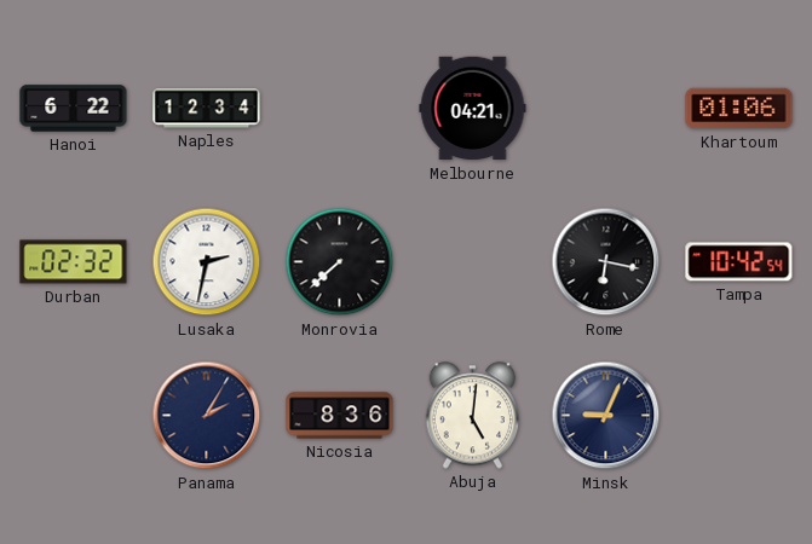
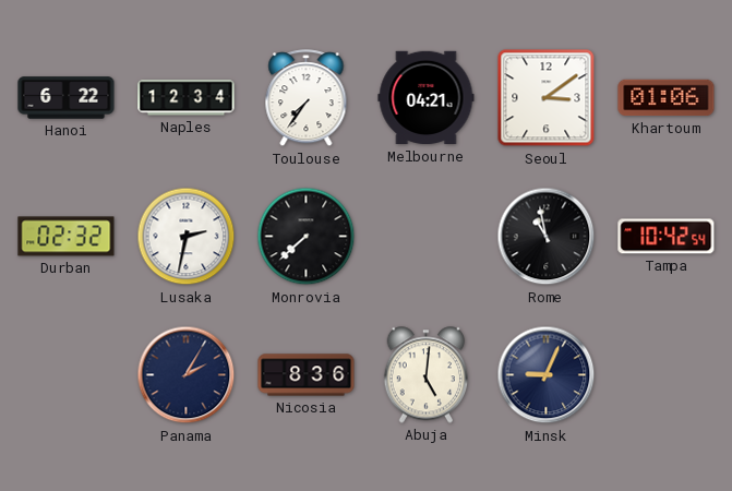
Toulouse: none -> 7:36
Seoul: none -> 3:09
Rome: 6:17 -> 10:58
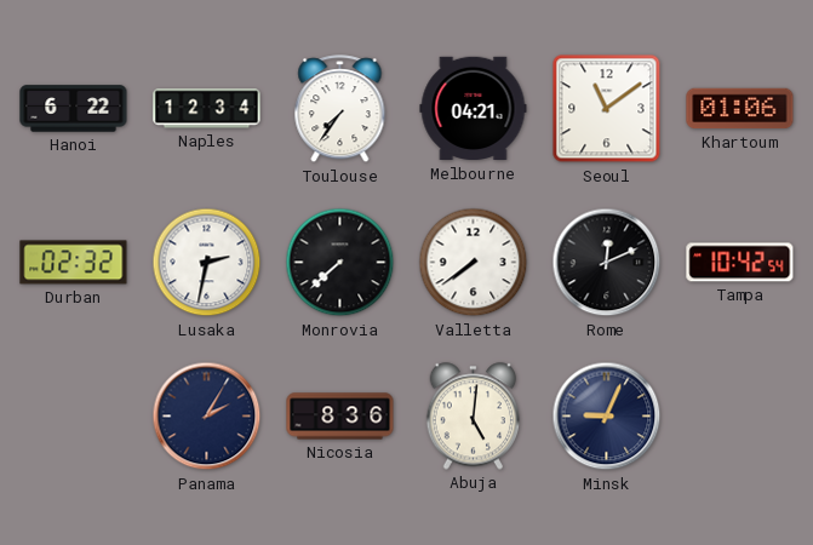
Seoul: 3:09 -> 11:09
Valletta: none -> 7:39
Rome: 10:58 -> 12:11
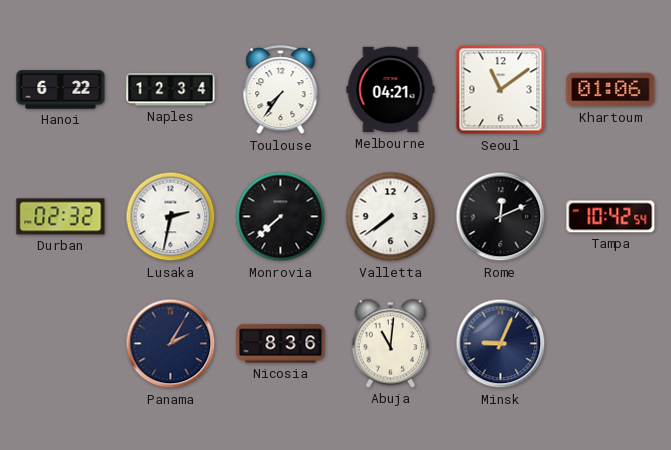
Abuja: 5:01 -> 11:01
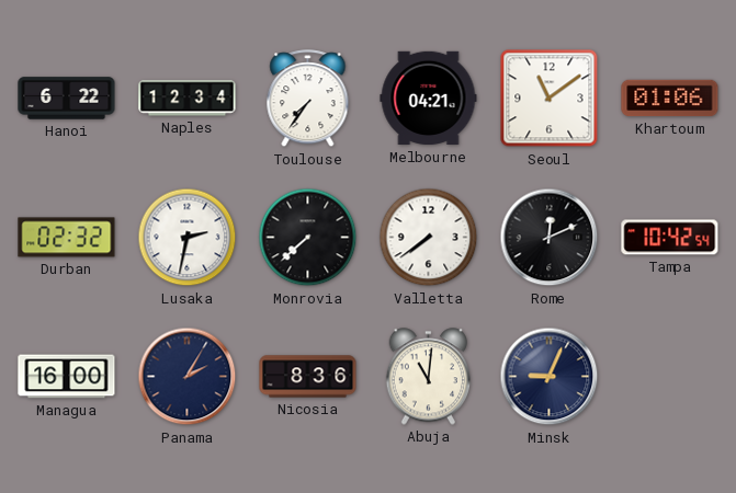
Managua: none -> 16:00
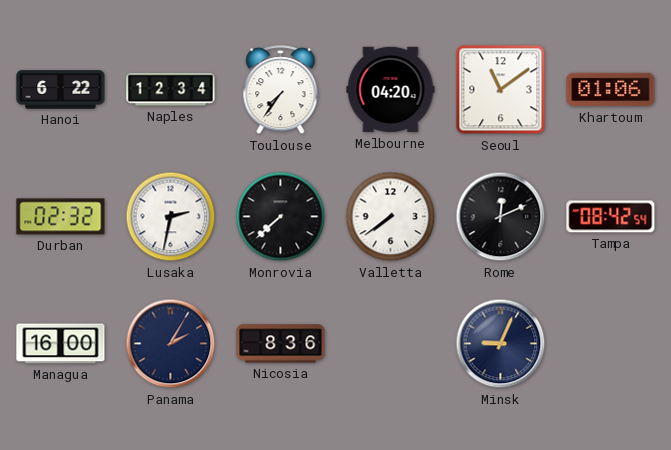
Melbourne: 04:21 -> 04:20
Tampa: 10:42 -> 08:42
Abuja: 11:01 -> none
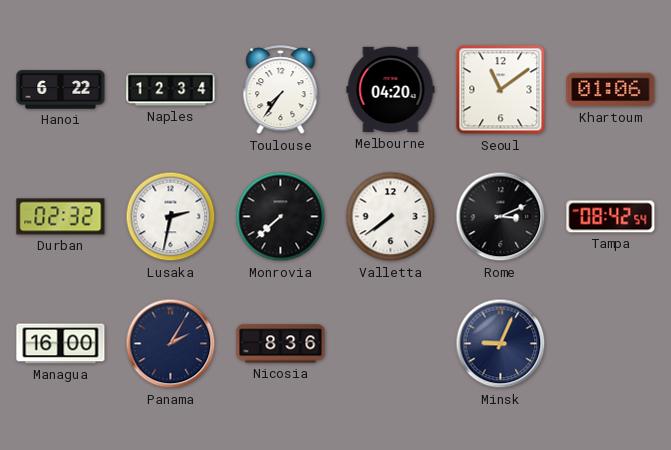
Rome: 12:11 -> 3:11
